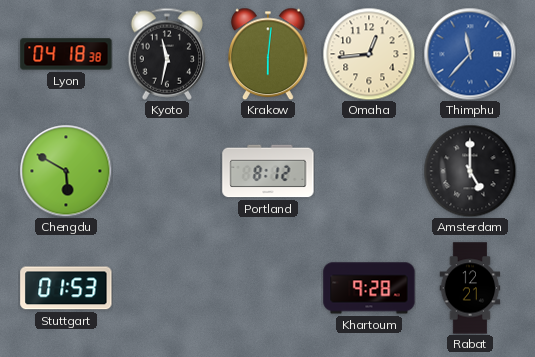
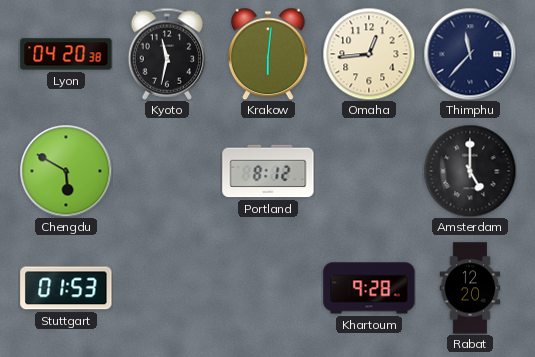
Lyon: 04:18 -> 04:20
Thimphu dial: blue -> navy
Rabat: 12:21 -> 12:20
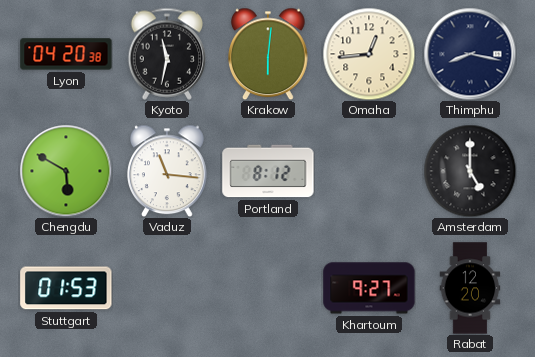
Thimphu: 11:37 -> 8:17
Vaduz: none -> 11:16
Khartoum: 9:28 -> 9:27
